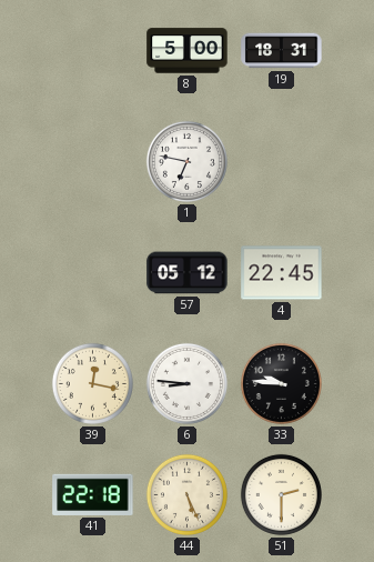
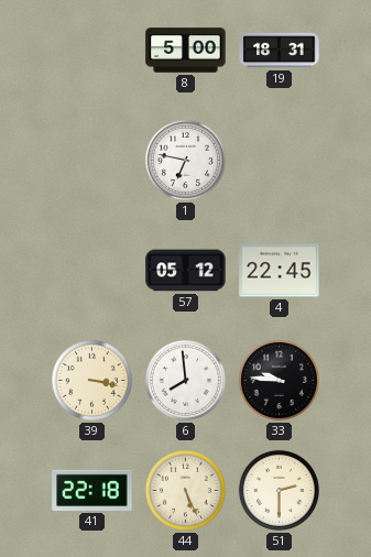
39: 12:17 -> 3:17
6: 8:46 -> 7:59
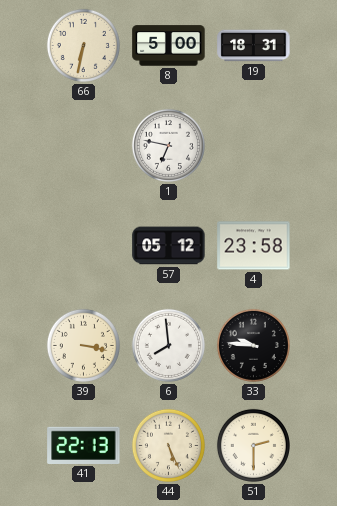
66: none -> 6:32
4: 22:45 -> 23:58
41: 22:18 -> 22:13
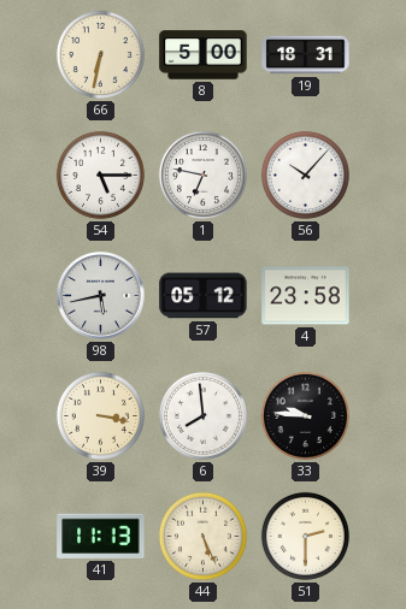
54: none -> 5:15
56: none -> 10:07
98: none -> 5:43
41: 22:13 -> 11:13
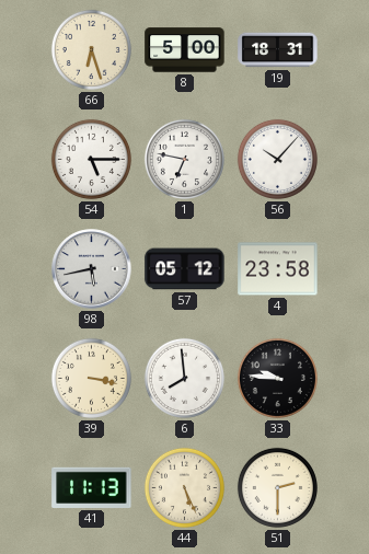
66: 6:32 -> 6:27
